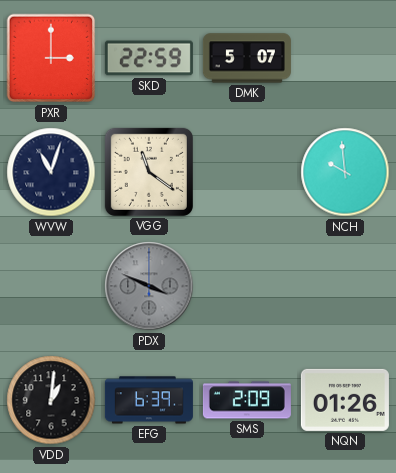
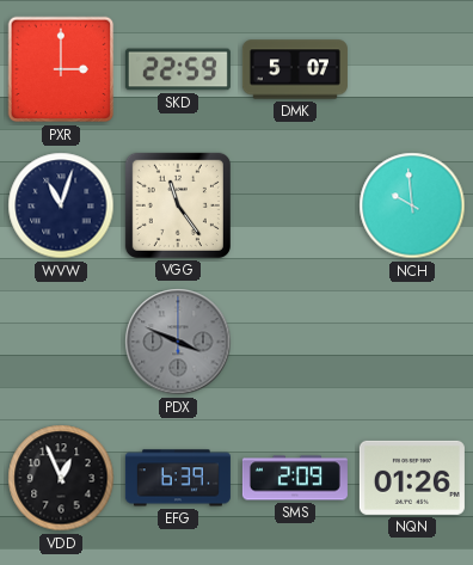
VGG: 11:21 -> 11:24
VDD: 1:01 -> 12:56
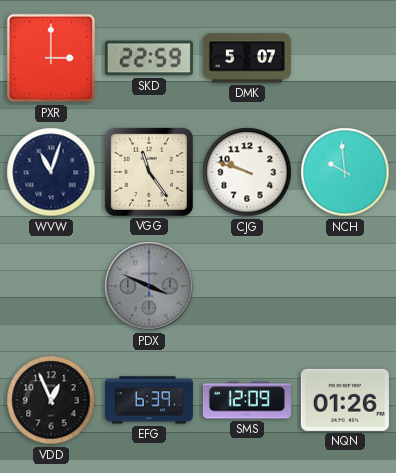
CJG: none -> 9:48
SMS: 2:09 -> 12:09
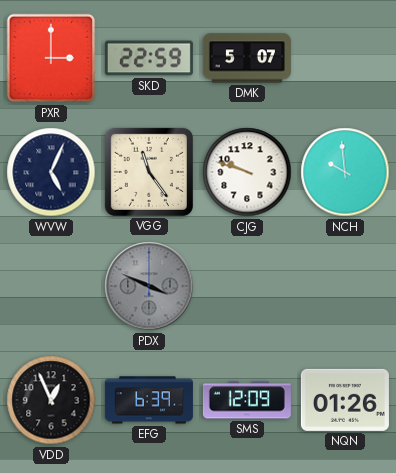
WVW: 11:03 -> 5:04
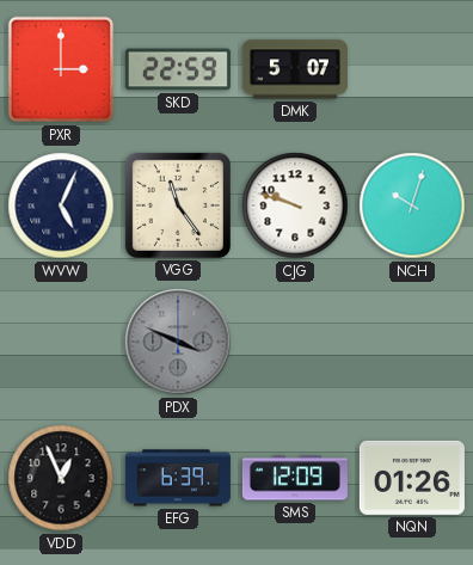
NCH: 9:59 -> 10:03
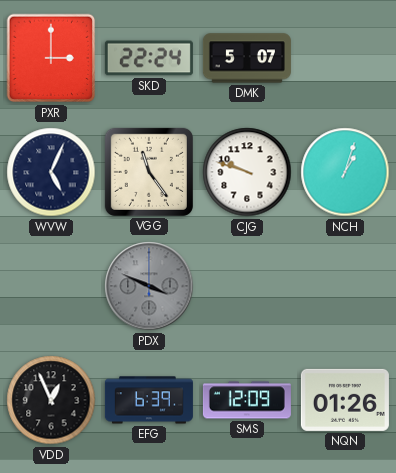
SKD: 22:59 -> 22:24
NCH: 10:03 -> 1:03
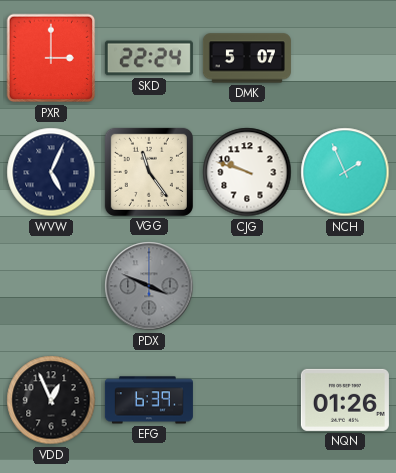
NCH: 1:03 -> 1:56
SMS: 12:09 -> none
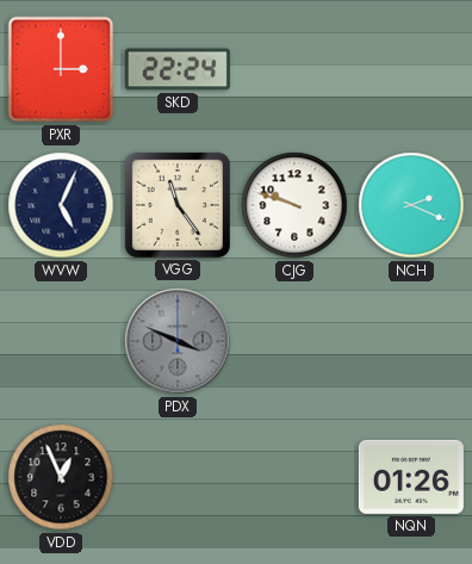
DMK: 5:07 -> none
NCH: 1:56 -> 2:19
EFG: 6:39 -> none
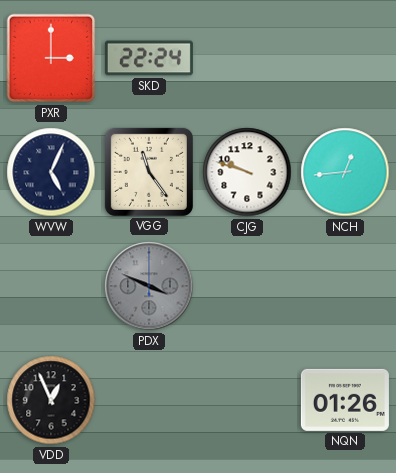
NCH: 2:19 -> 12:44
